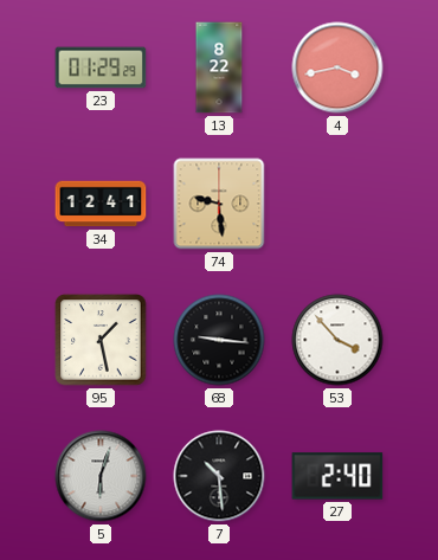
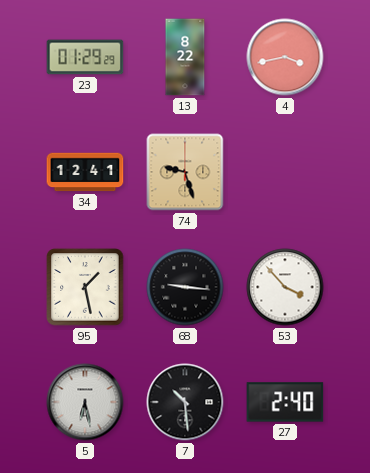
74: 9:29 -> 9:27
5: 6:03 -> 6:28
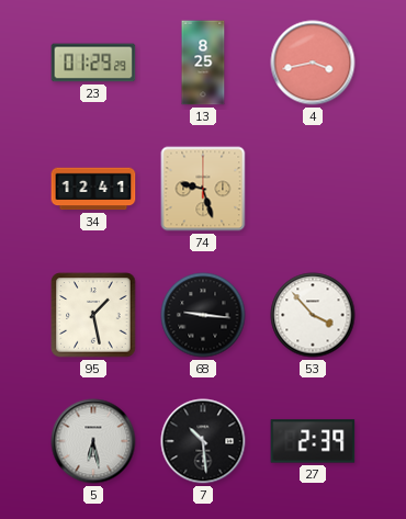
13: 8:22 -> 8:25
27: 2:40 -> 2:39
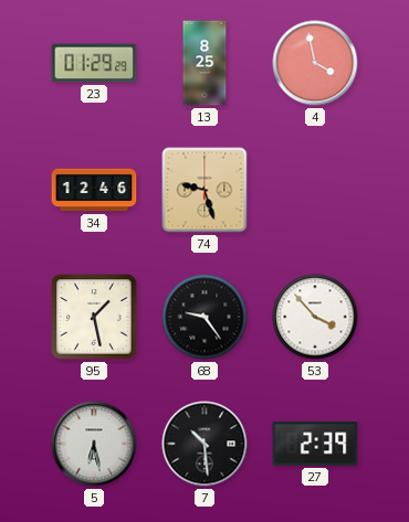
4: 3:43 -> 3:58
34: 12:41 -> 12:46
68: 9:16 -> 9:24
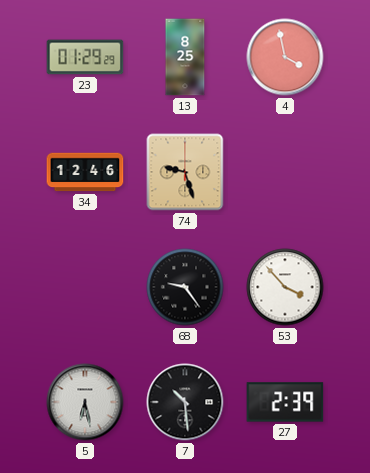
95: 1:28 -> none
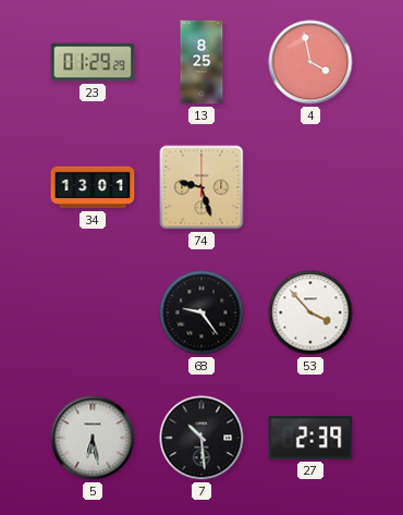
34: 12:46 -> 13:01
